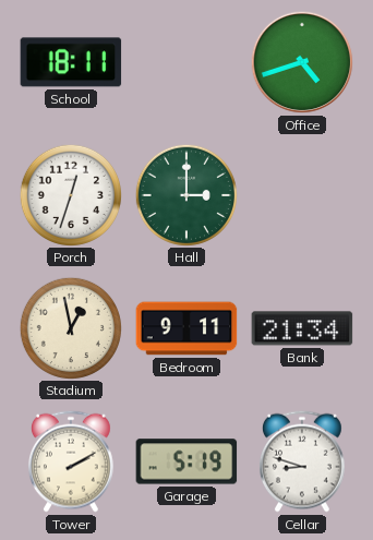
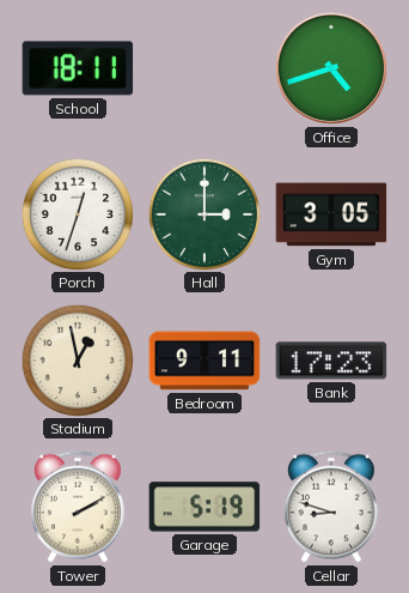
Gym: none -> 3:05
Bank: 21:34 -> 17:23
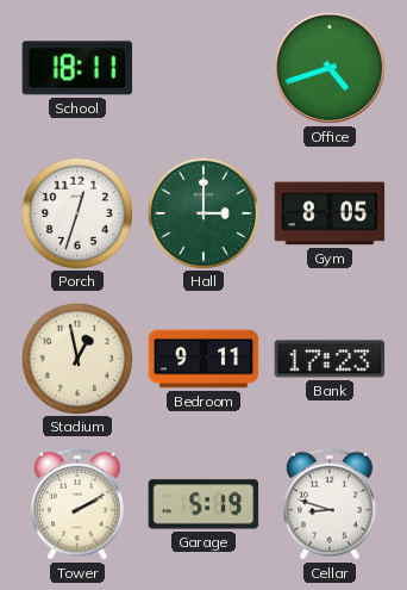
Gym: 3:05 -> 8:05
